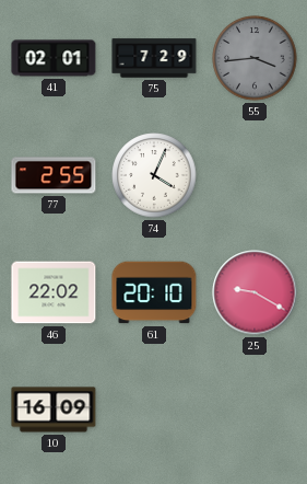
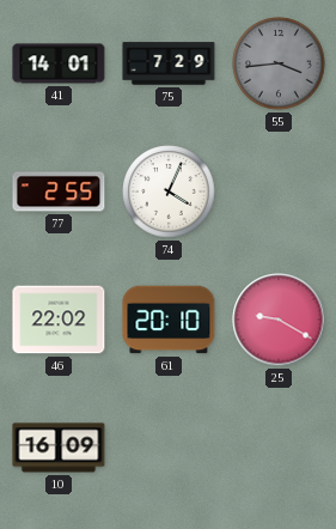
41: 02:01 -> 14:01
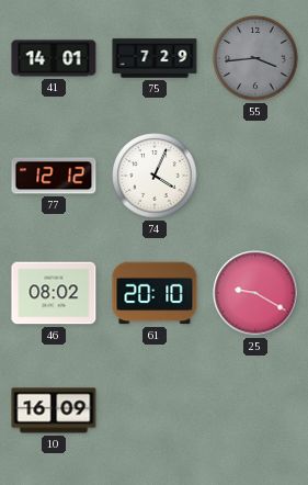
77: 2:55 -> 12:12
46: 22:02 -> 08:02
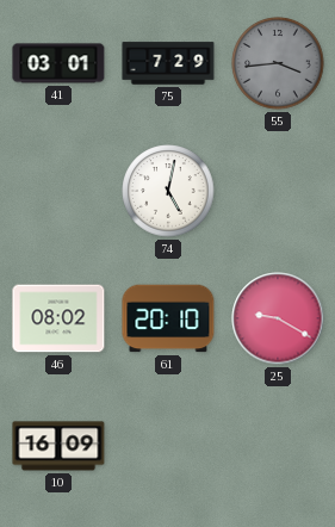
41: 14:01 -> 03:01
77: 12:12 -> none
74: 4:04 -> 5:02
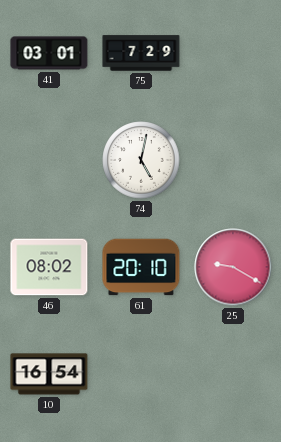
55: 3:44 -> none
10: 16:09 -> 16:54
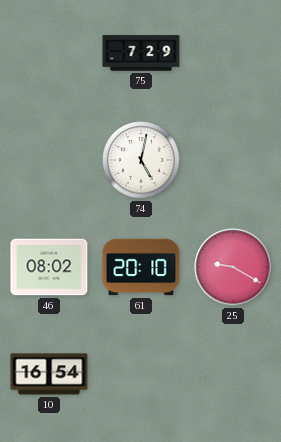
41: 03:01 -> none
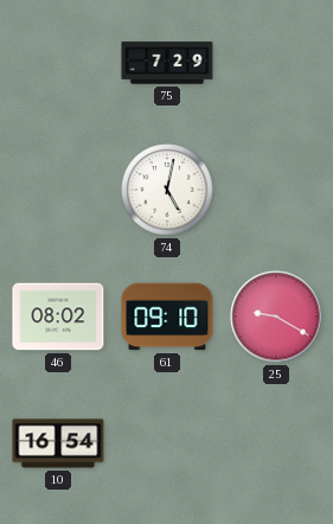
61: 20:10 -> 09:10
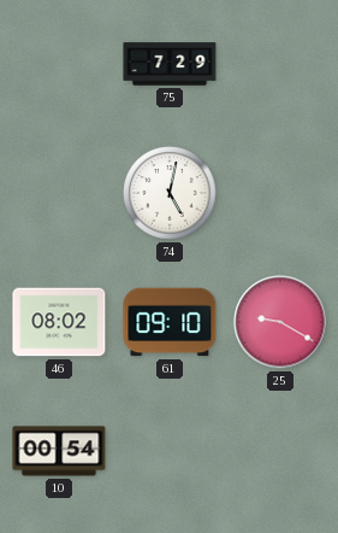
10: 16:54 -> 00:54
